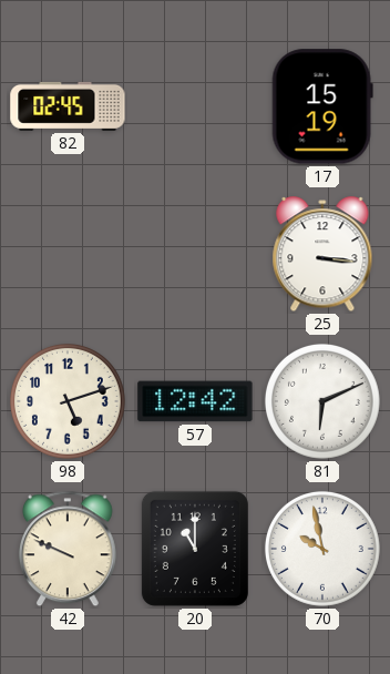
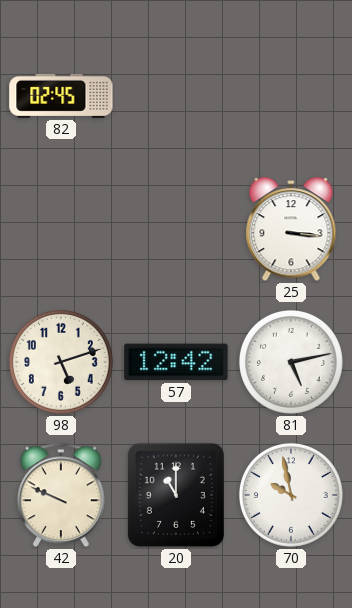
17: 15:19 -> none
81: 6:11 -> 5:13
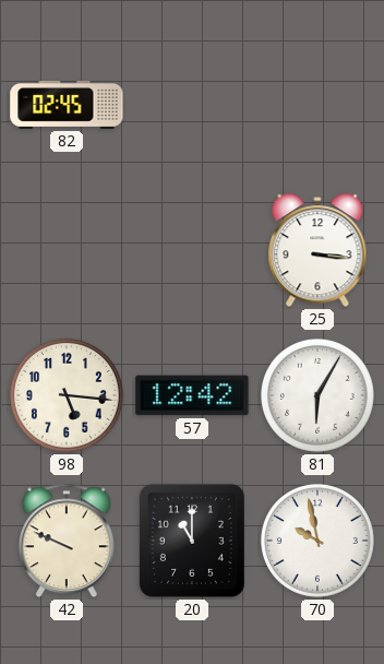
98: 5:12 -> 5:16
81: 5:13 -> 6:05
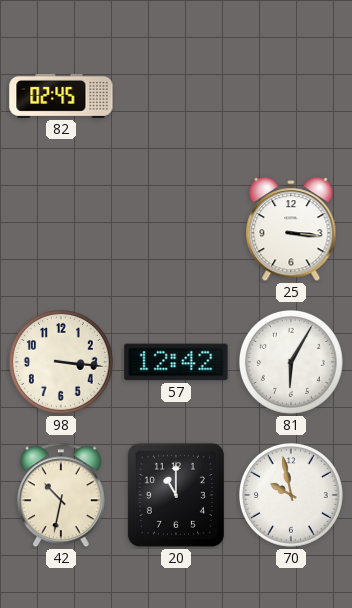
98: 5:16 -> 3:16
42: 9:49 -> 10:32
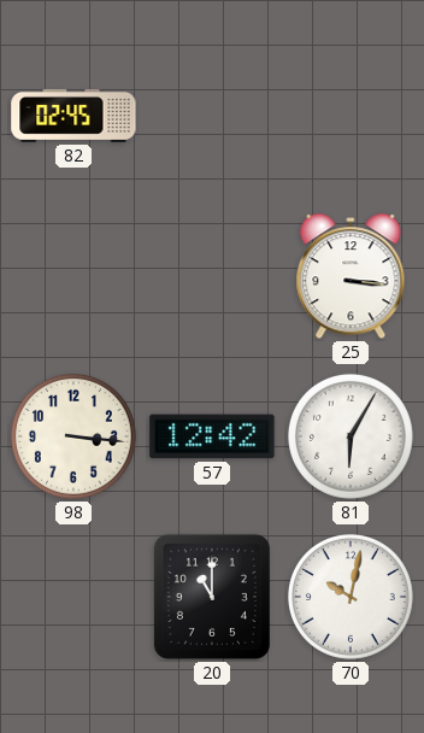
42: 10:32 -> none
70: 9:58 -> 10:02
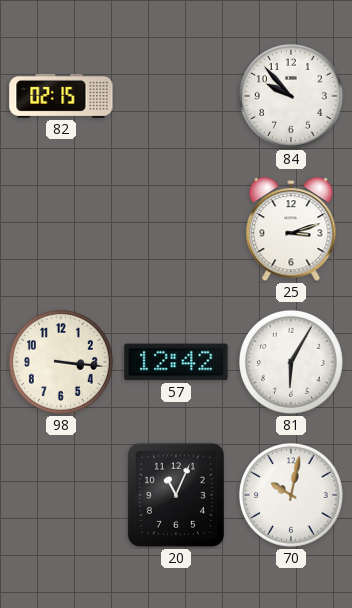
82: 02:45 -> 02:15
84: none -> 9:53
25: 3:16 -> 3:12
20: 11:00 -> 11:04
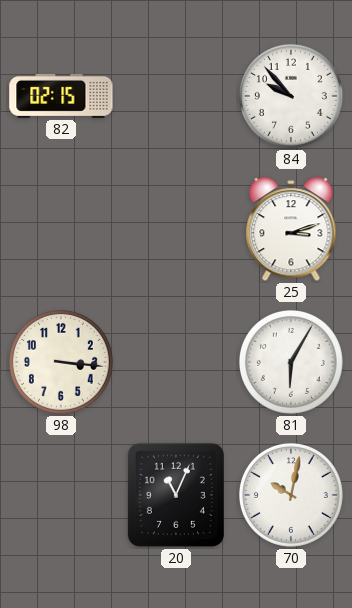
57: 12:42 -> none
